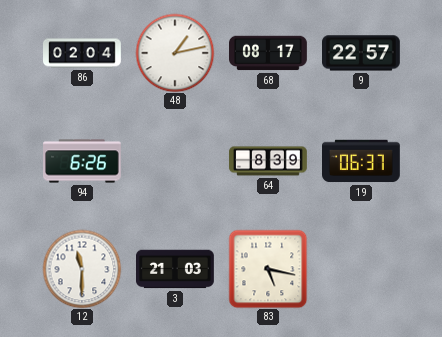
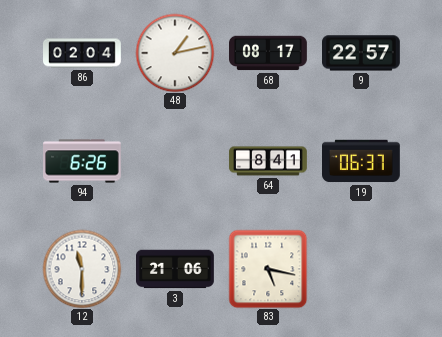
64: 8:39 -> 8:41
3: 21:03 -> 21:06
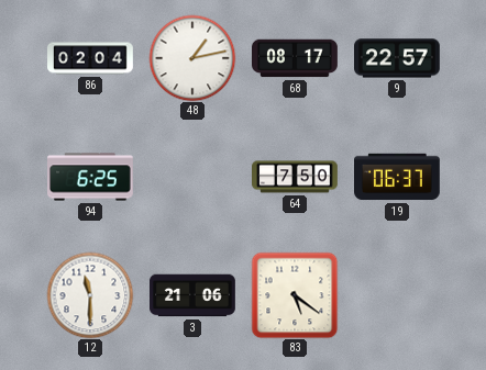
94: 6:26 -> 6:25
64: 8:41 -> 7:50
83: 5:17 -> 5:21
